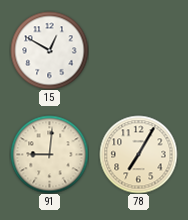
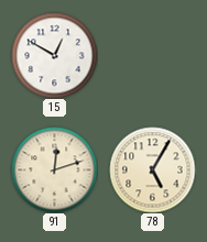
91: 9:01 -> 12:12
78: 7:05 -> 5:05
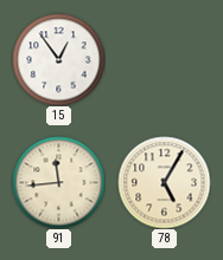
15: 12:50 -> 12:54
91: 12:12 -> 11:44
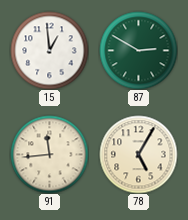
15: 12:54 -> 12:59
87: none -> 2:50
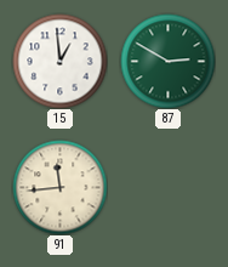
78: 5:05 -> none
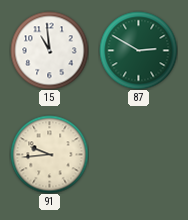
15: 12:59 -> 10:59
91: 11:44 -> 9:44
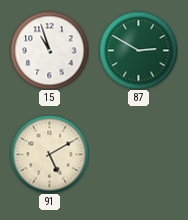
15: 10:59 -> 10:57
91: 9:44 -> 5:10
